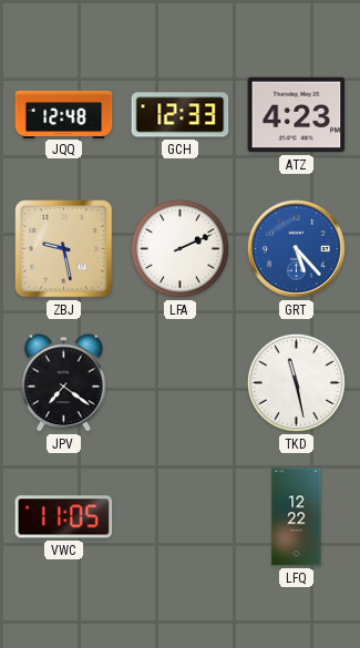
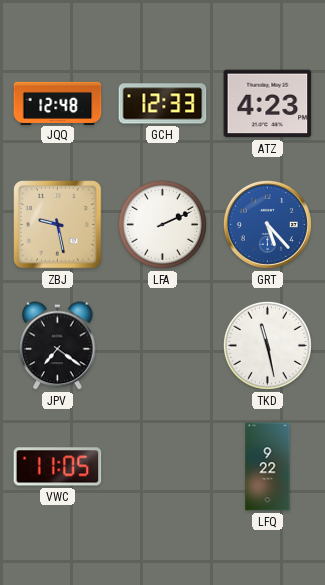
LFQ: 12:22 -> 9:22
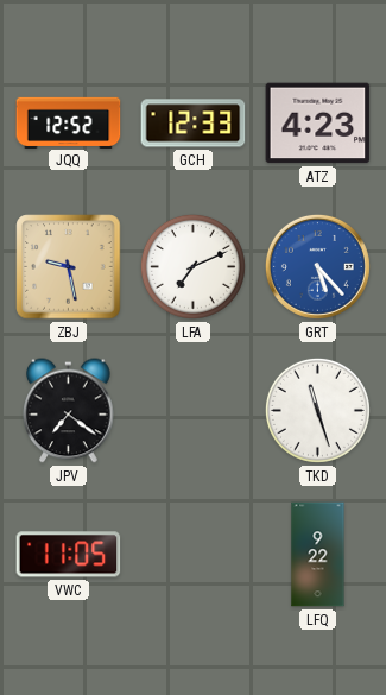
JQQ: 12:48 -> 12:52
LFA: 2:11 -> 7:11
TKD: 11:28 -> 11:27
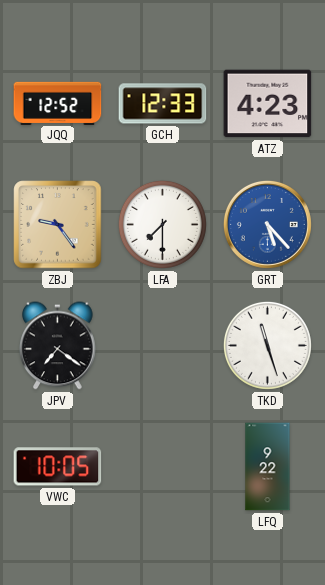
ZBJ: 9:28 -> 9:24
LFA: 7:11 -> 7:30
VWC: 11:05 -> 10:05
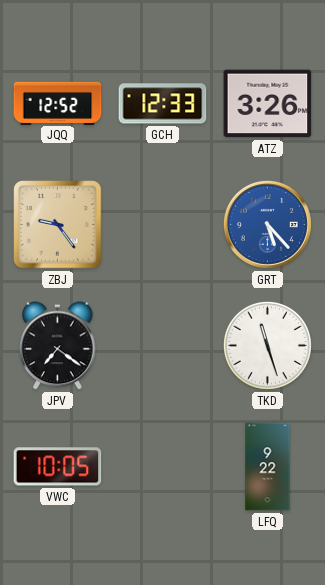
ATZ: 4:23 -> 3:26
LFA: 7:30 -> none
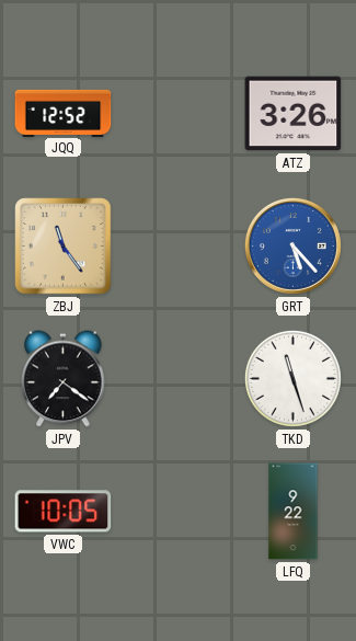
GCH: 12:33 -> none
ZBJ: 9:24 -> 11:24
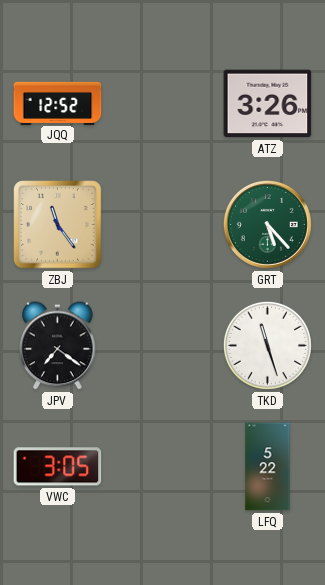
GRT dial: blue -> green
VWC: 10:05 -> 3:05
LFQ: 9:22 -> 5:22
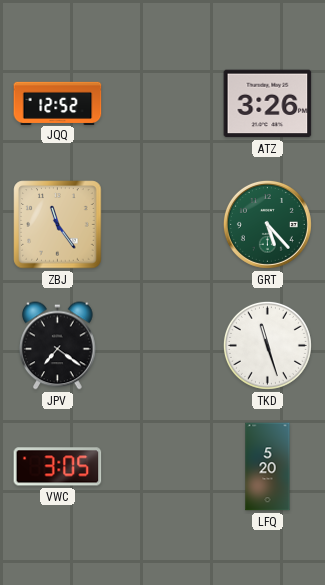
LFQ: 5:22 -> 5:20
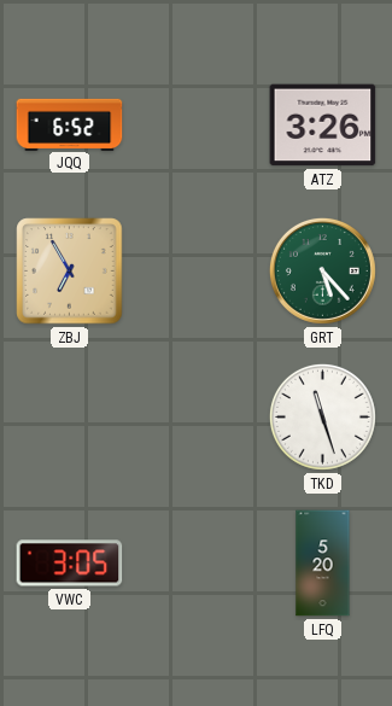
JQQ: 12:52 -> 6:52
ZBJ: 11:24 -> 6:55
JPV: 7:21 -> none
